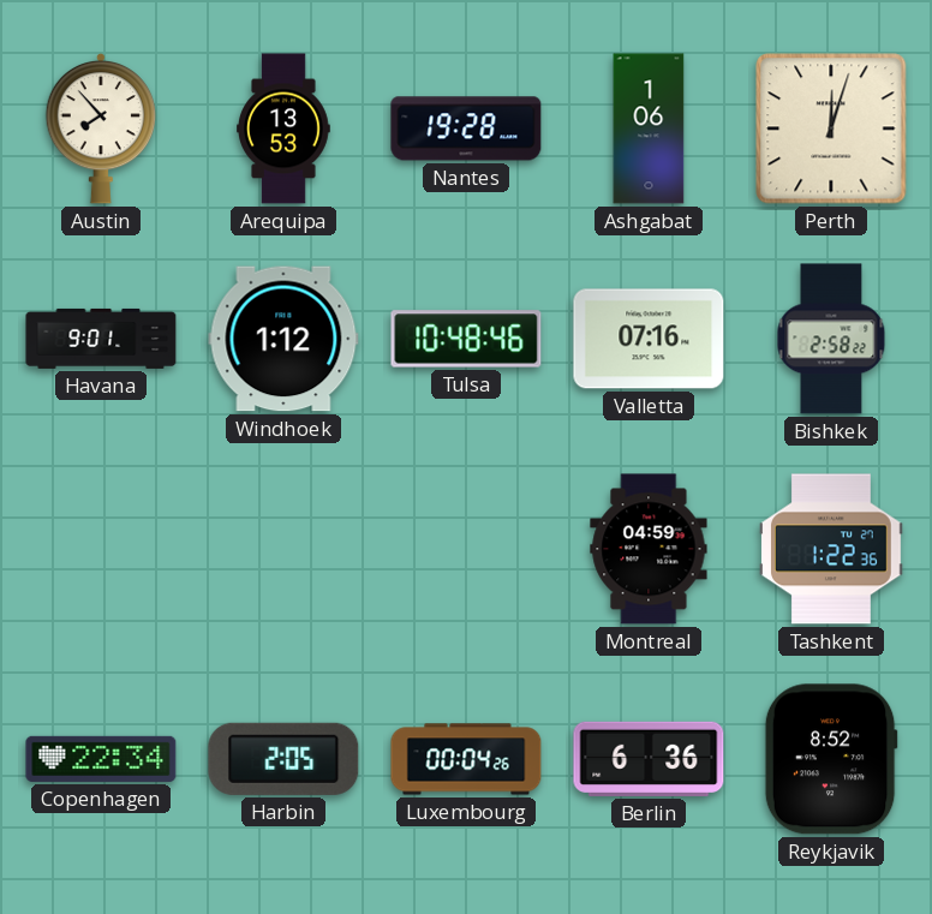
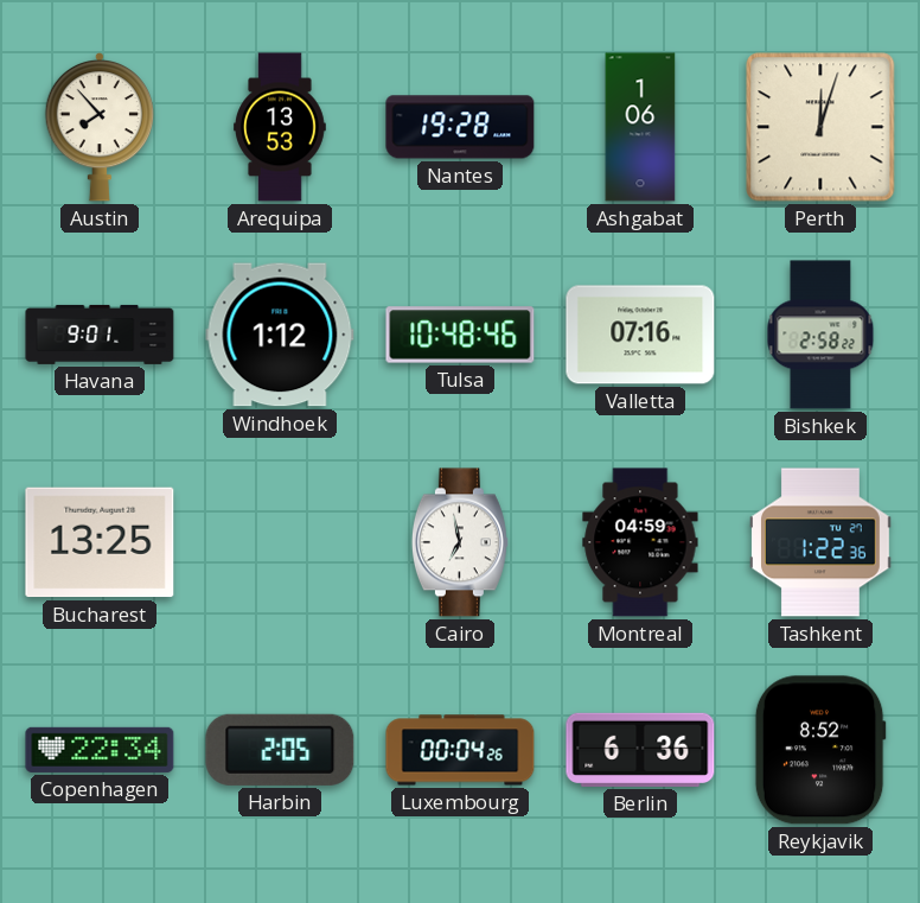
Bucharest: none -> 13:25
Cairo: none -> 6:58
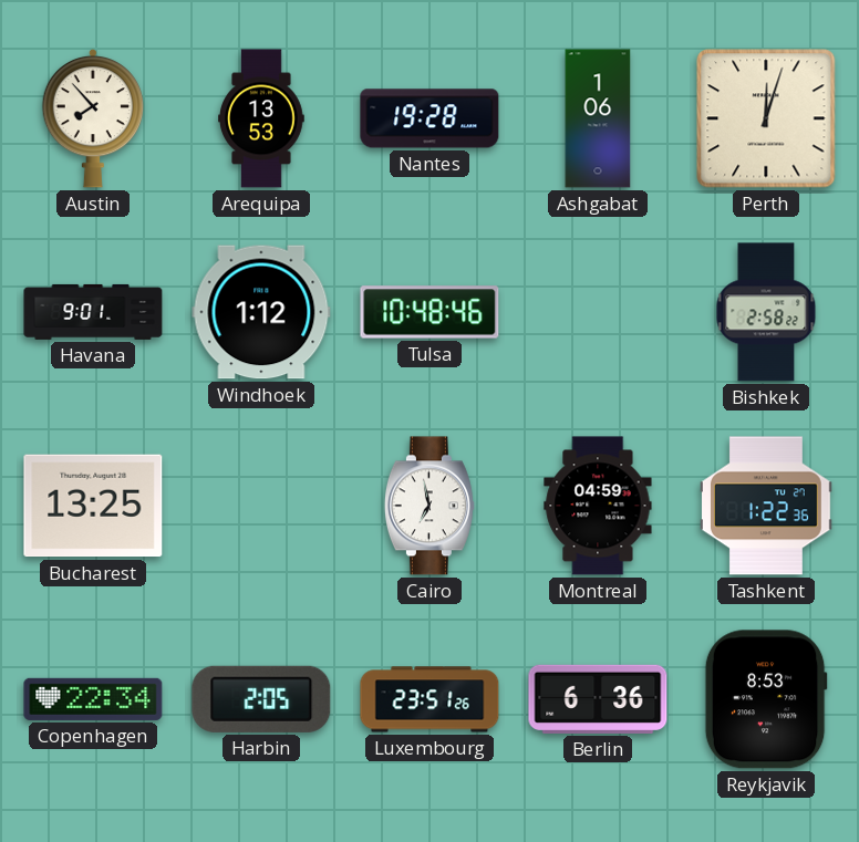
Valletta: 07:16 -> none
Luxembourg: 00:04 -> 23:51
Reykjavik: 8:52 -> 8:53
